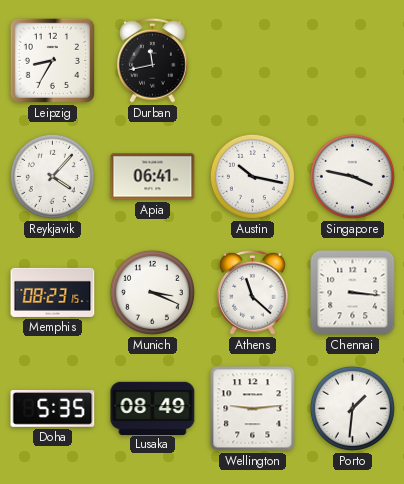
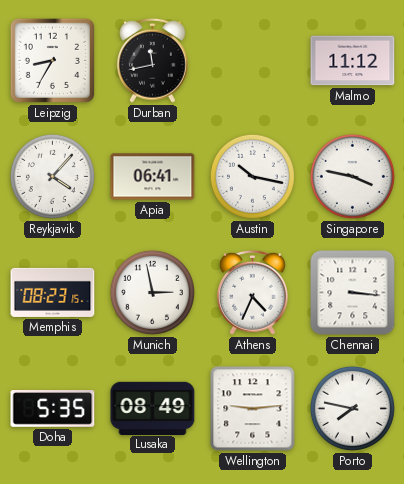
Malmo: none -> 11:12
Munich: 3:19 -> 2:58
Athens: 11:22 -> 4:34
Porto: 1:31 -> 7:47
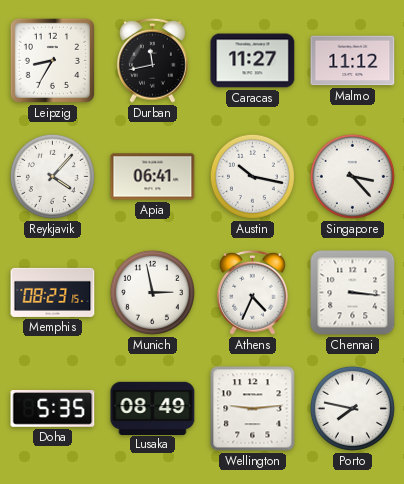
Caracas: none -> 11:27
Singapore: 3:47 -> 3:23
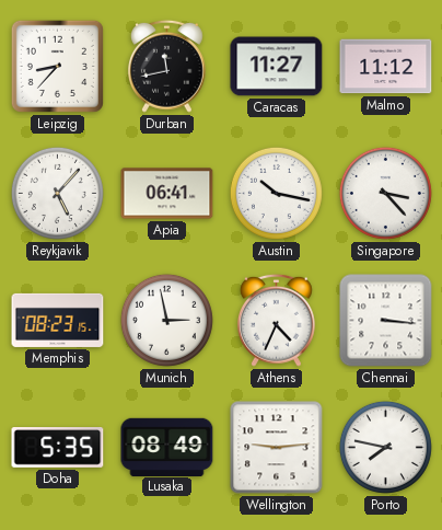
Leipzig: 8:35 -> 8:37
Reykjavik: 4:07 -> 5:07
